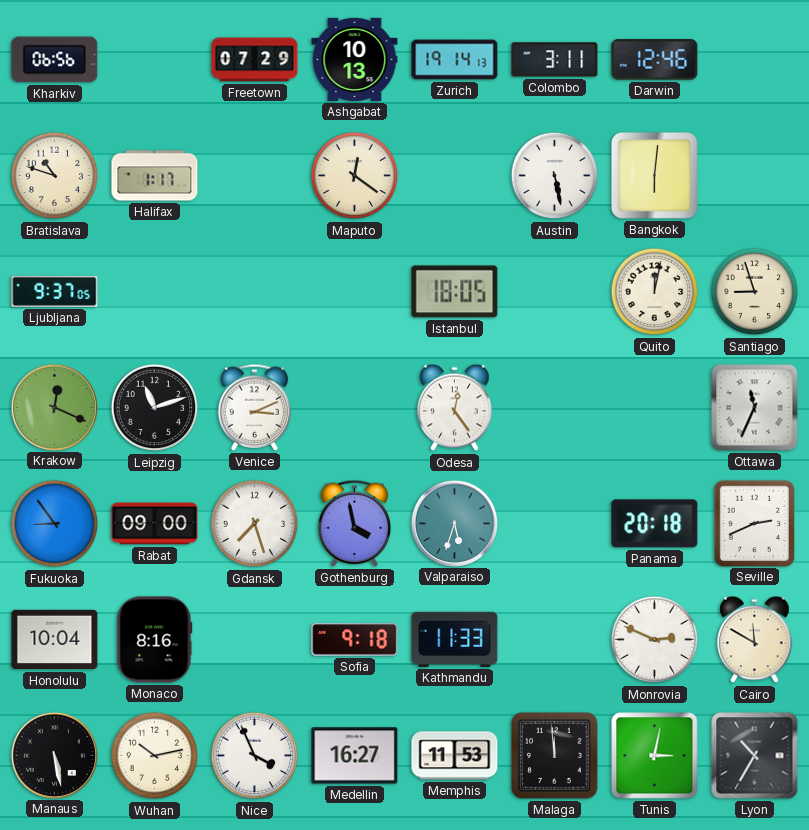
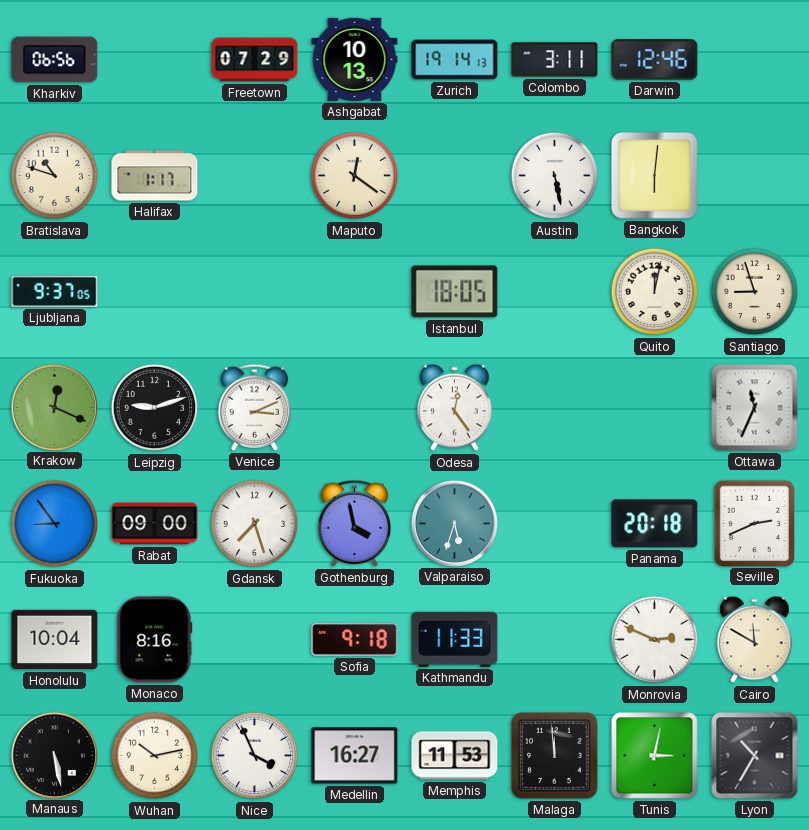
Leipzig: 11:12 -> 9:12
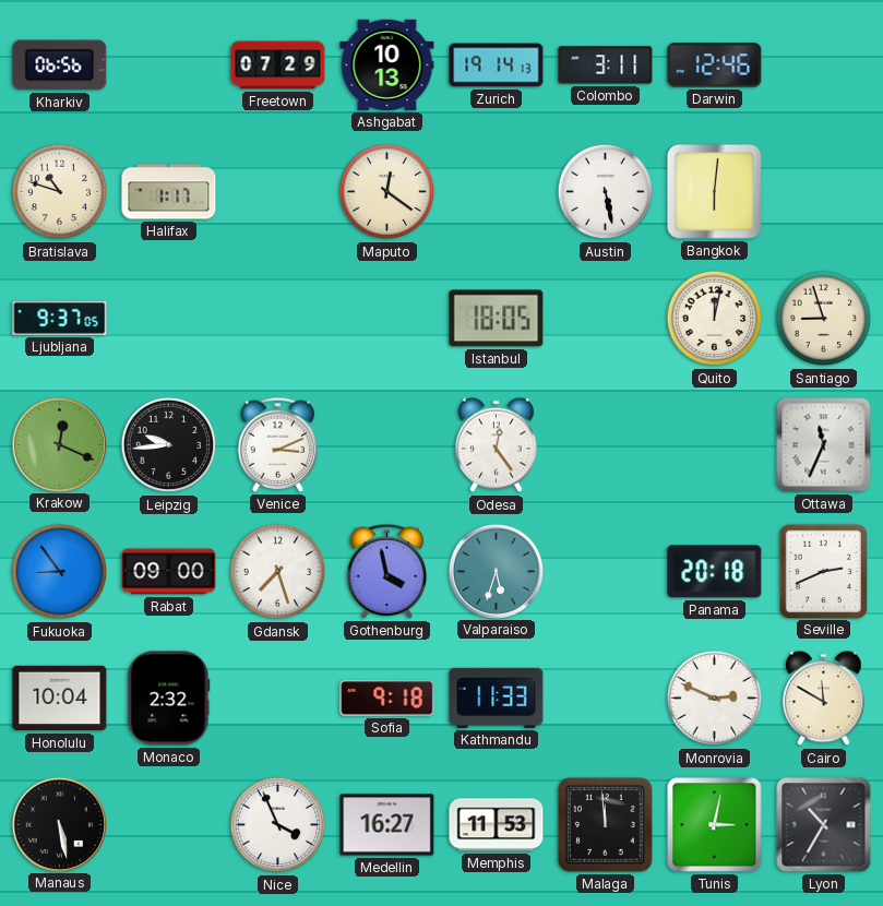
Leipzig: 9:12 -> 9:44
Monaco: 8:16 -> 2:32
Wuhan: 10:13 -> none
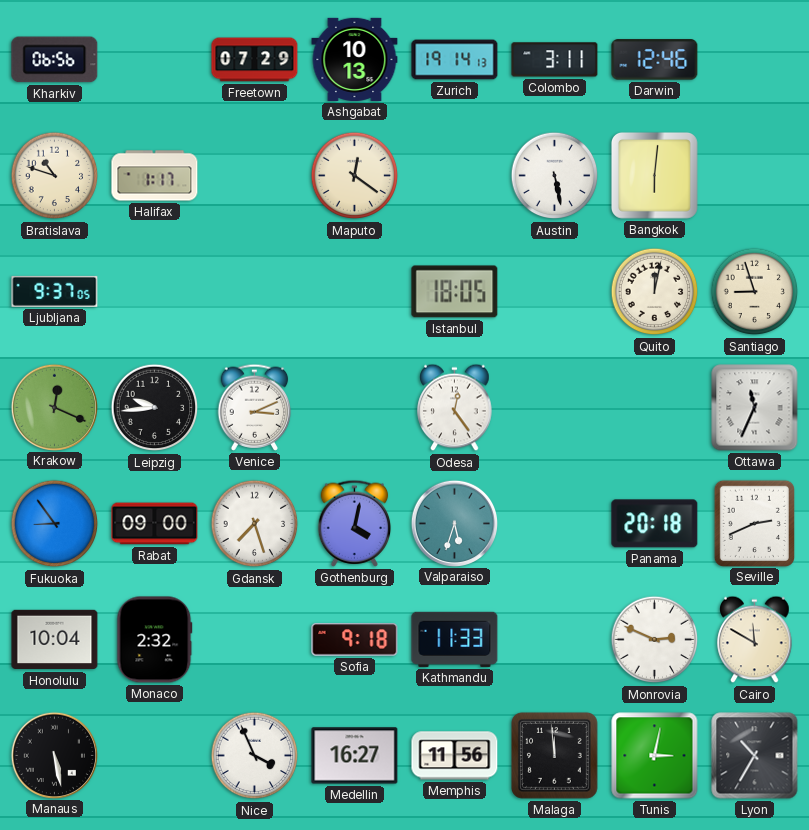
Gothenburg: 3:58 -> 4:02
Memphis: 11:53 -> 11:56
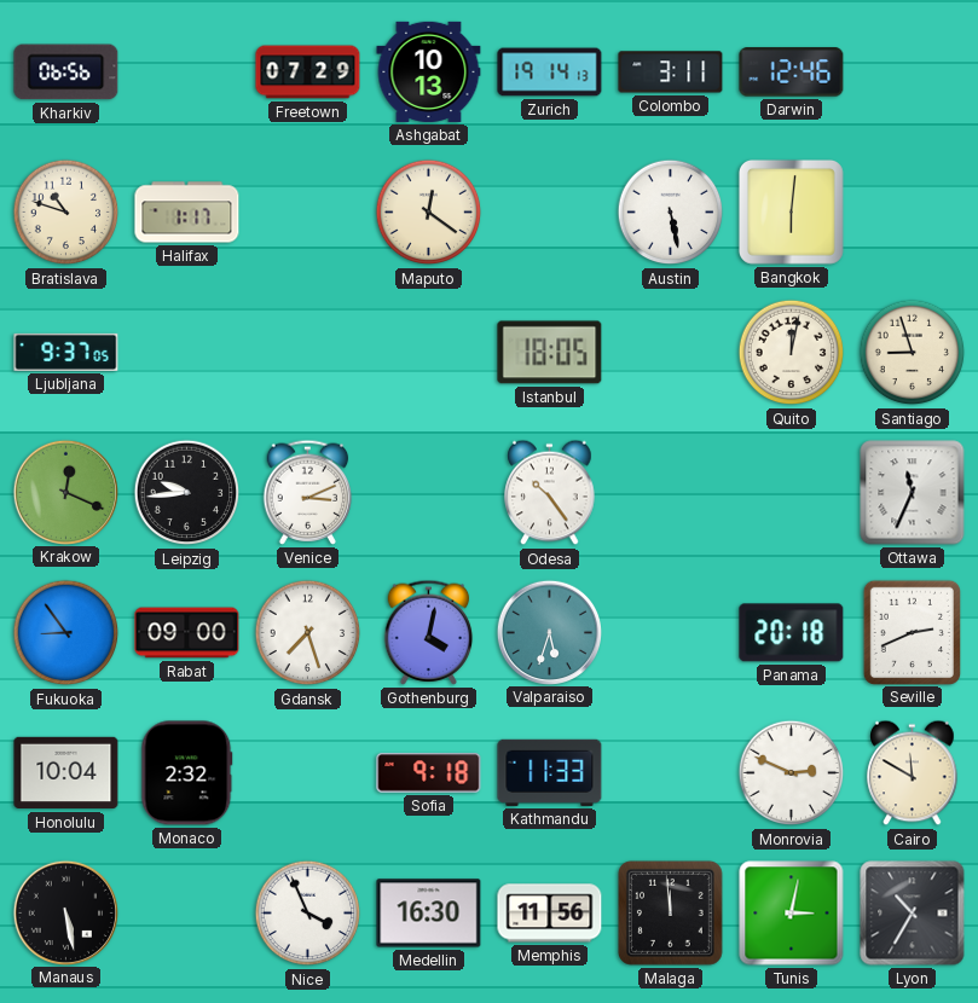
Odesa: 12:24 -> 10:24
Medellin: 16:27 -> 16:30
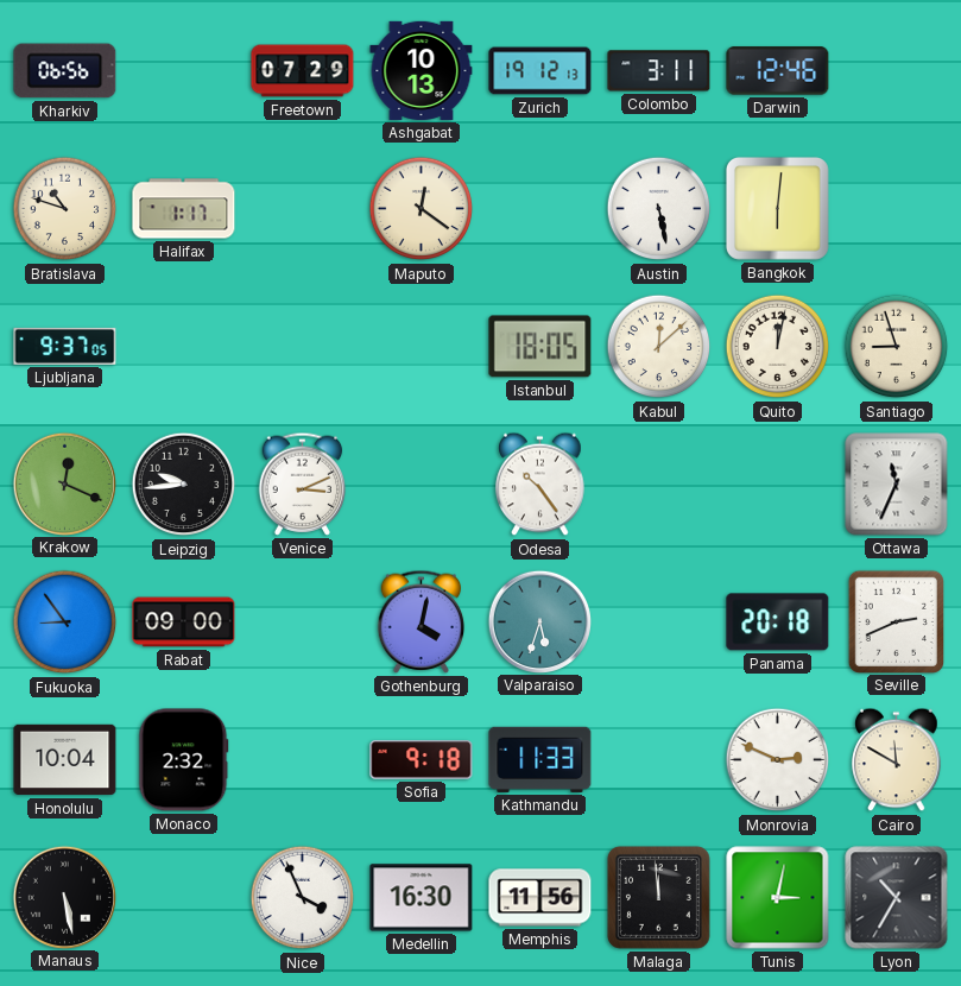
Zurich: 19:14 -> 19:12
Kabul: none -> 12:08
Gdansk: 7:27 -> none
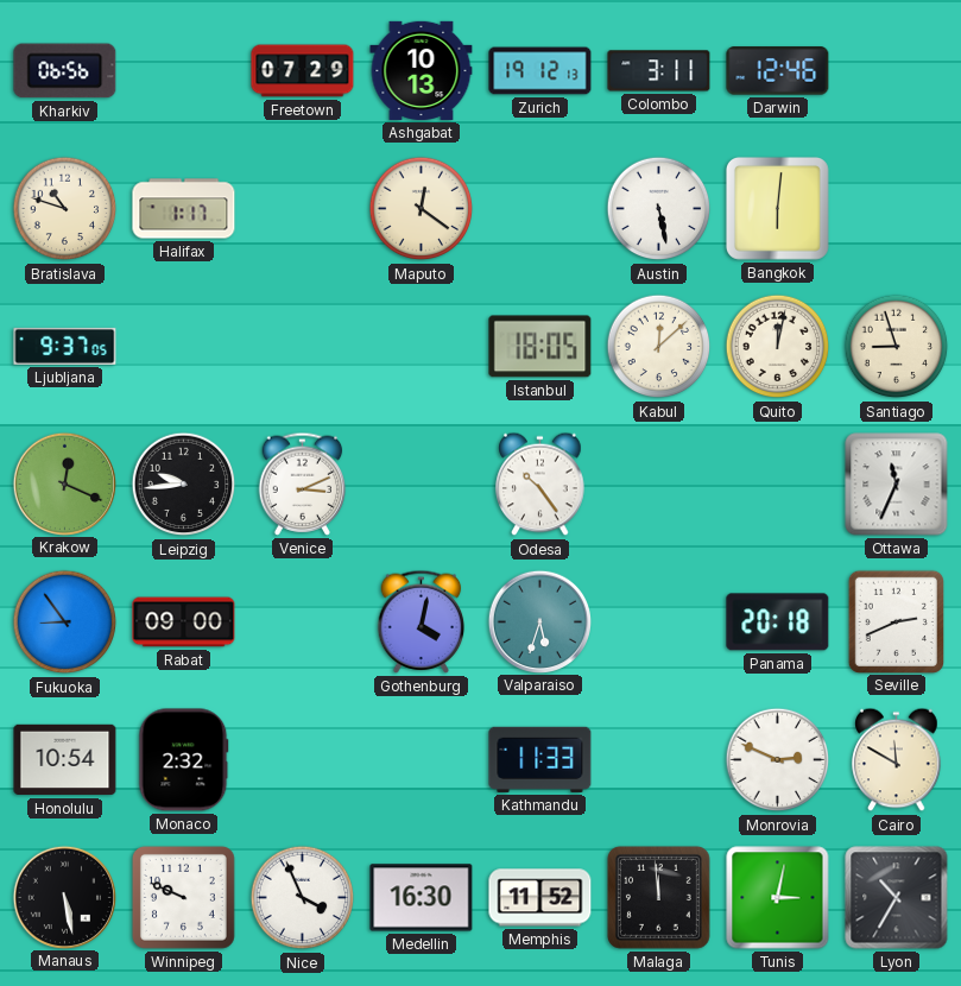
Honolulu: 10:04 -> 10:54
Sofia: 9:18 -> none
Winnipeg: none -> 9:49
Memphis: 11:56 -> 11:52
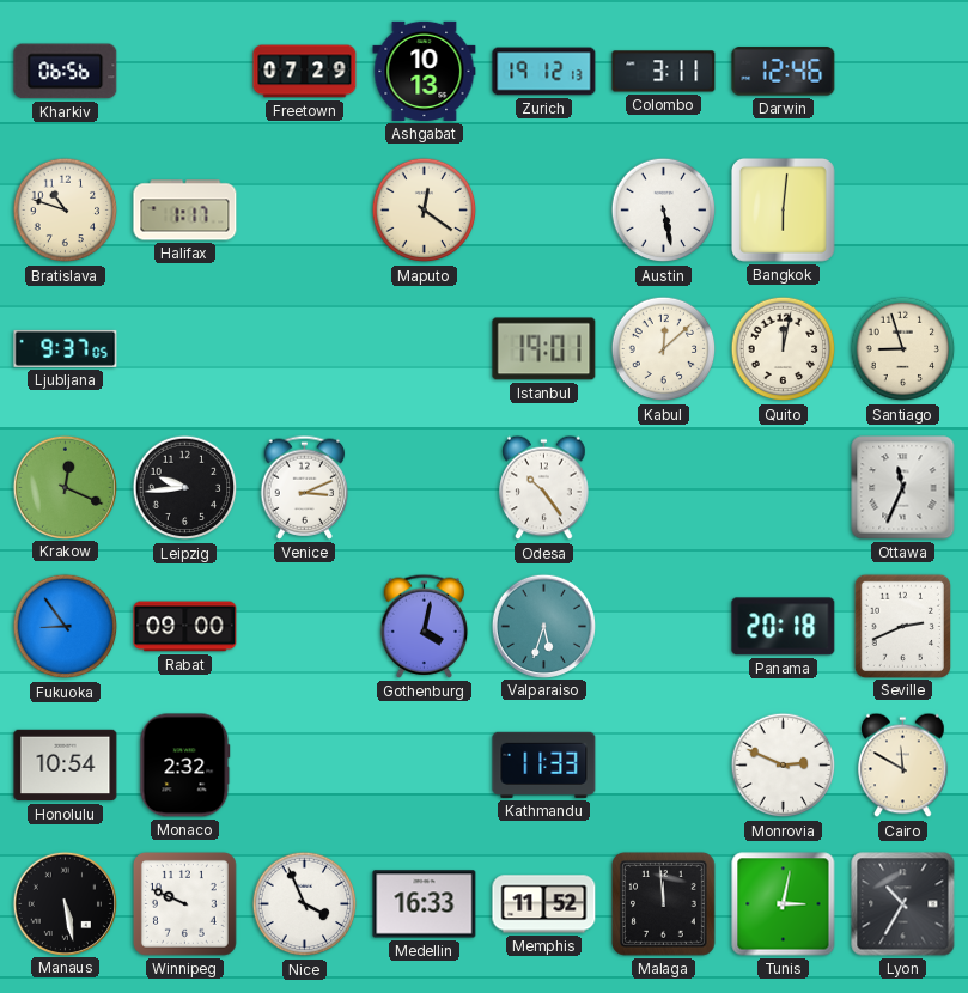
Istanbul: 18:05 -> 19:01
Medellin: 16:30 -> 16:33
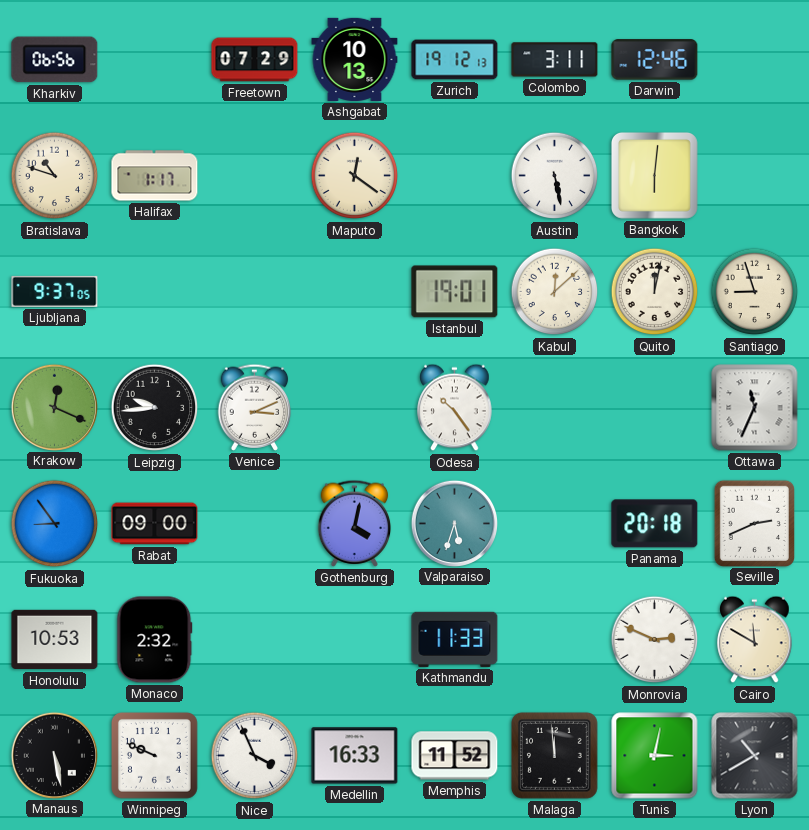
Honolulu: 10:54 -> 10:53
Lyon: 10:35 -> 10:40
